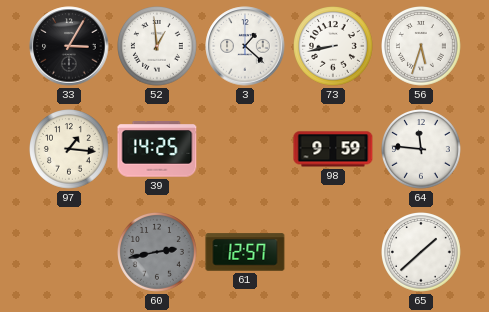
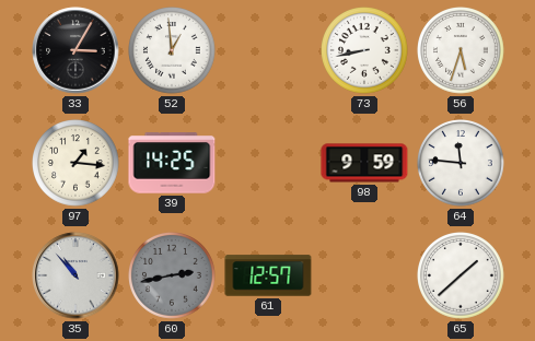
3: 1:22 -> none
35: none -> 10:53
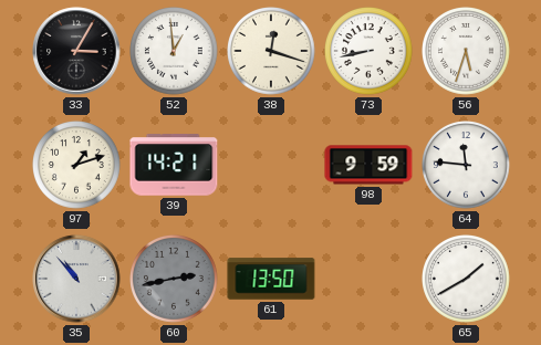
38: none -> 12:18
97: 1:16 -> 1:12
39: 14:25 -> 14:21
61: 12:57 -> 13:50
65: 1:38 -> 1:40
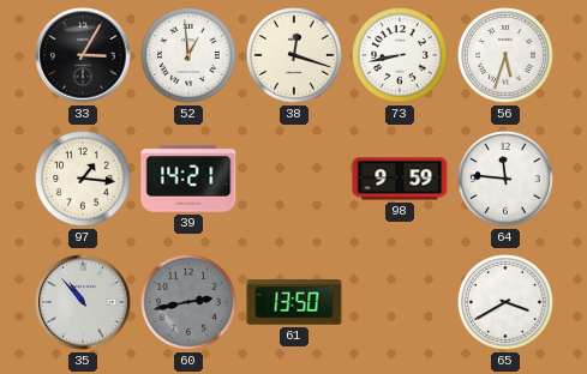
97: 1:12 -> 1:16
65: 1:40 -> 3:40
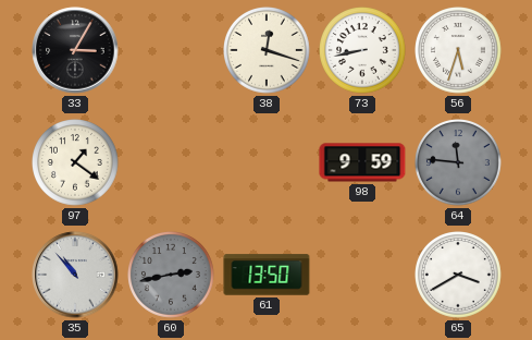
52: 12:59 -> none
97: 1:16 -> 1:21
39: 14:21 -> none
64 dial: white -> grey
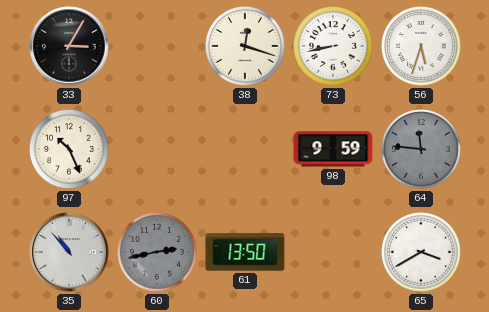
97: 1:21 -> 10:26
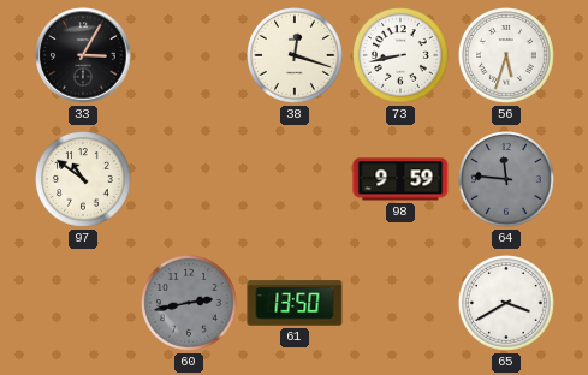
97: 10:26 -> 10:51
35: 10:53 -> none
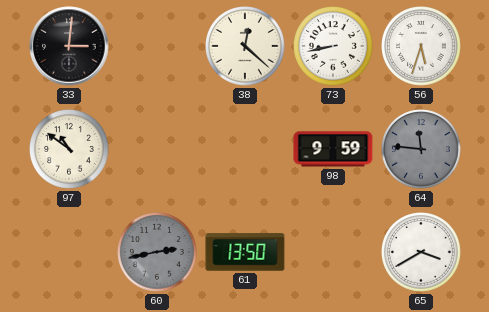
33: 3:05 -> 3:01
38: 12:18 -> 12:22
